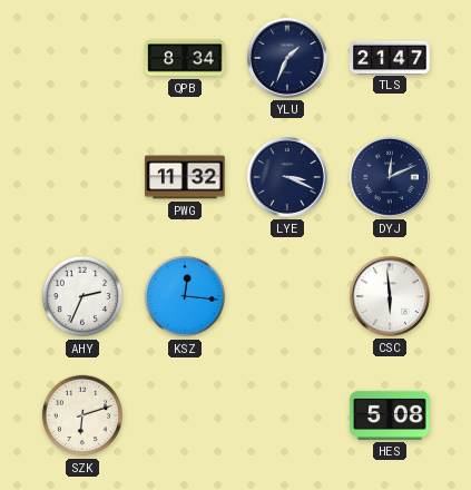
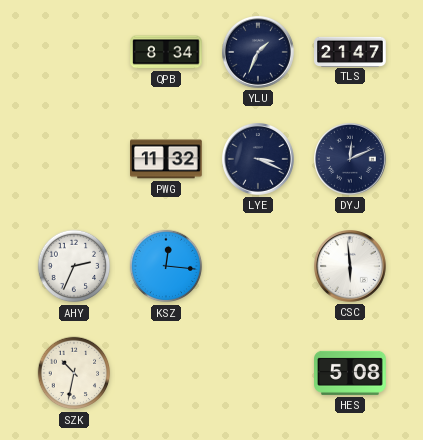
SZK: 6:12 -> 10:32
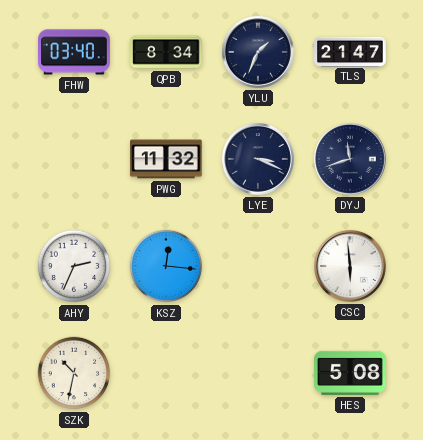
FHW: none -> 03:40
DYJ: 12:11 -> 11:42
